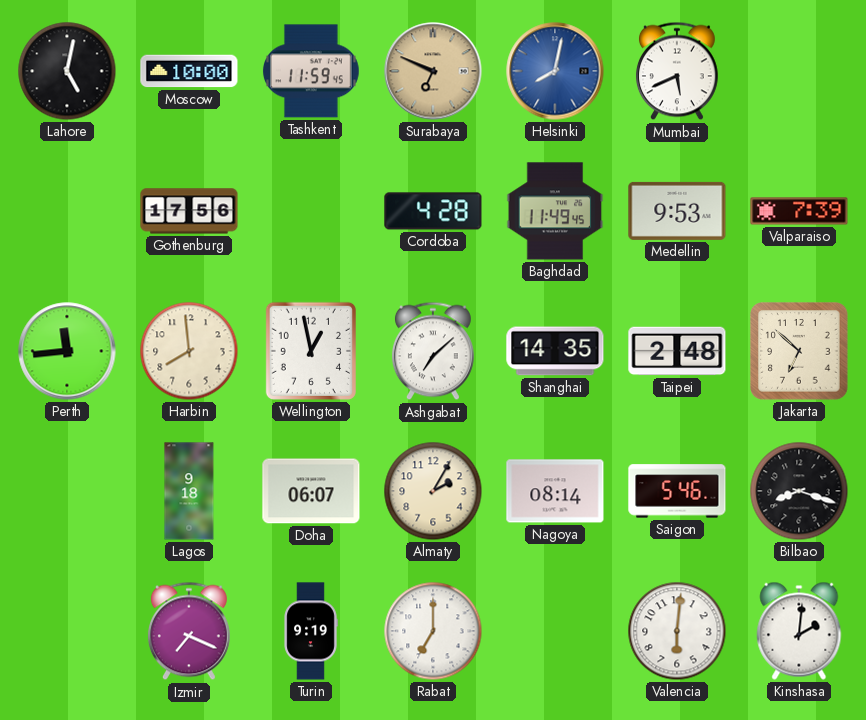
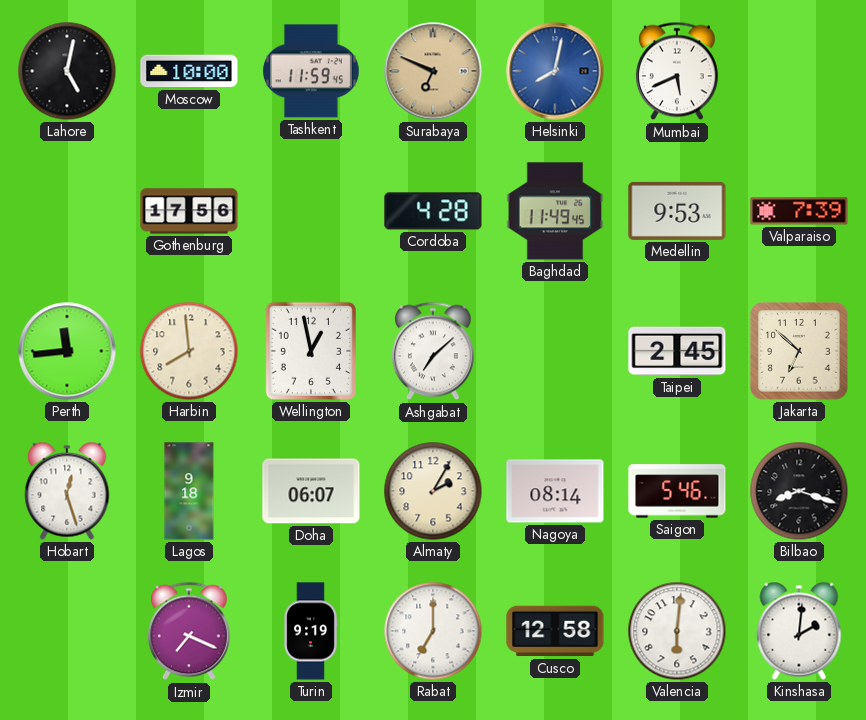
Shanghai: 14:35 -> none
Taipei: 2:48 -> 2:45
Hobart: none -> 12:27
Cusco: none -> 12:58
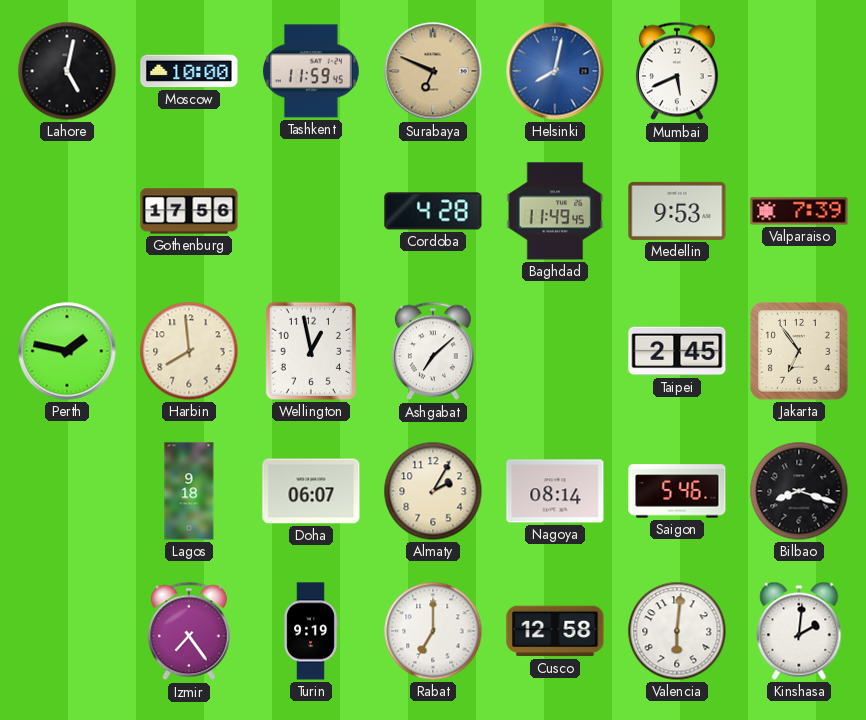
Perth: 11:44 -> 1:47
Jakarta: 6:52 -> 6:54
Hobart: 12:27 -> none
Izmir: 7:19 -> 7:24
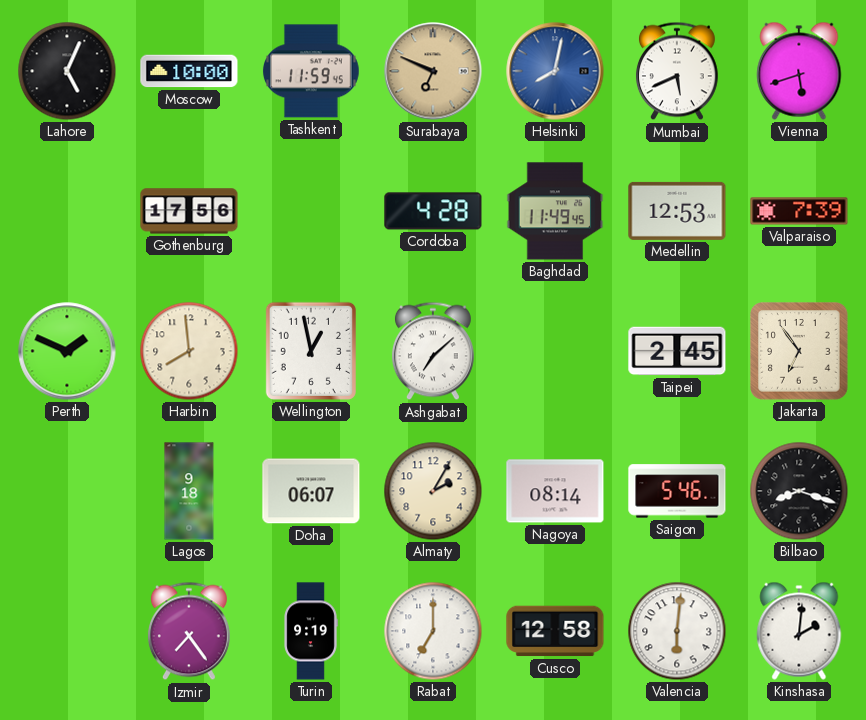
Lahore: 5:02 -> 5:04
Vienna: none -> 5:42
Medellin: 9:53 -> 12:53
Perth: 1:47 -> 1:49
